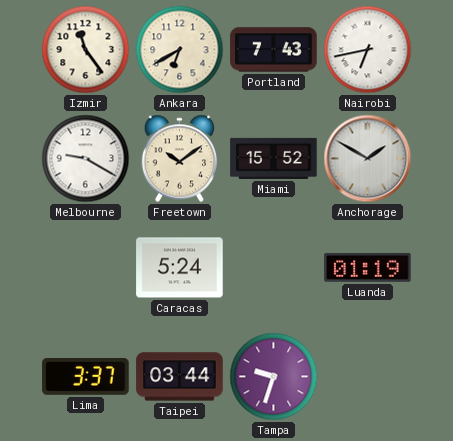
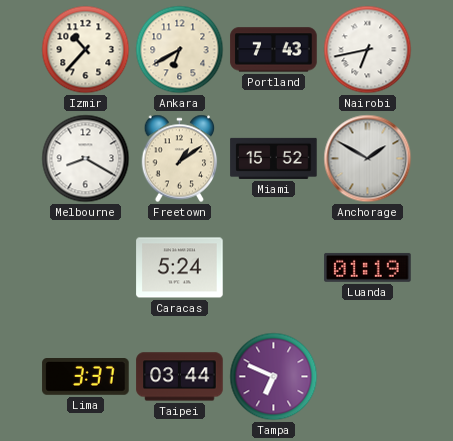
Izmir: 11:24 -> 10:37
Melbourne: 9:20 -> 8:20
Freetown: 10:09 -> 1:09
Tampa: 9:33 -> 6:49
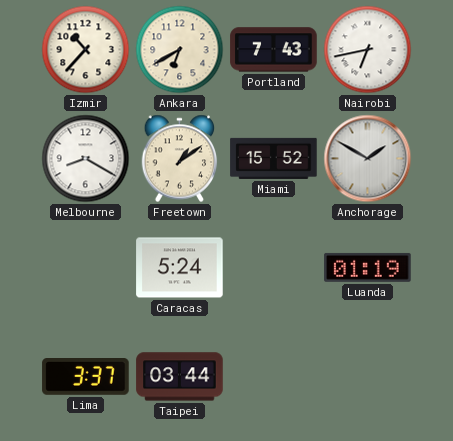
Tampa: 6:49 -> none
